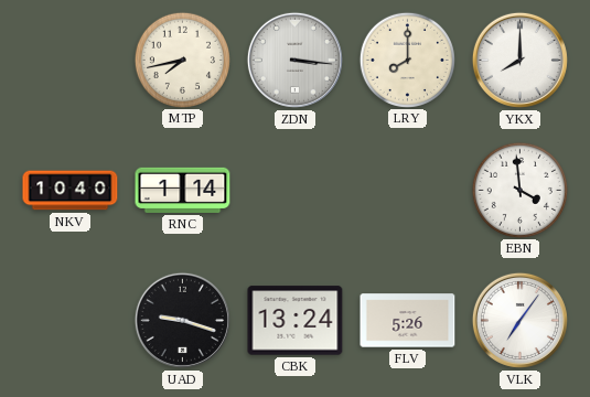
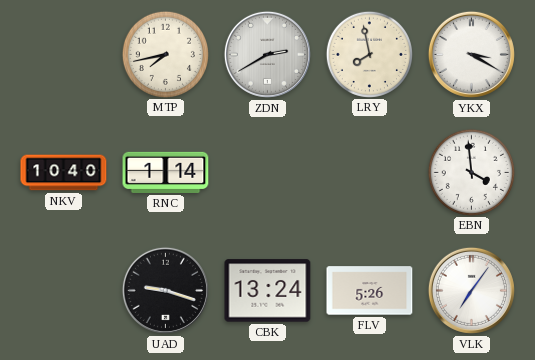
ZDN: 3:16 -> 2:40
LRY: 8:00 -> 7:58
YKX: 8:00 -> 3:20
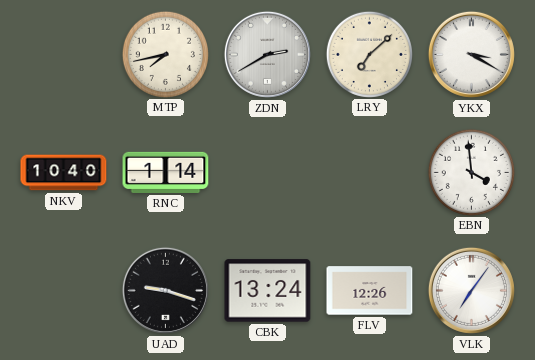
LRY: 7:58 -> 7:08
FLV: 5:26 -> 12:26
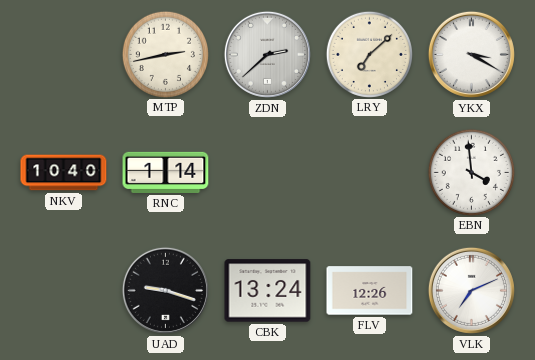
MTP: 7:43 -> 2:43
ZDN: 2:40 -> 2:38
VLK: 7:06 -> 7:11
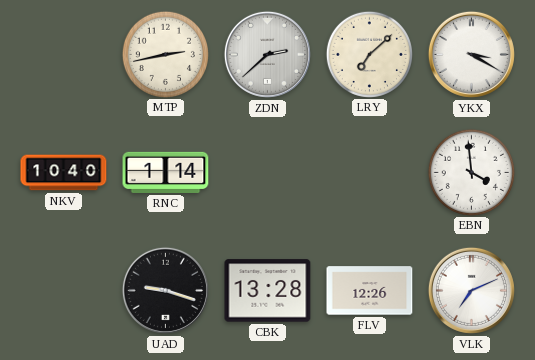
CBK: 13:24 -> 13:28
